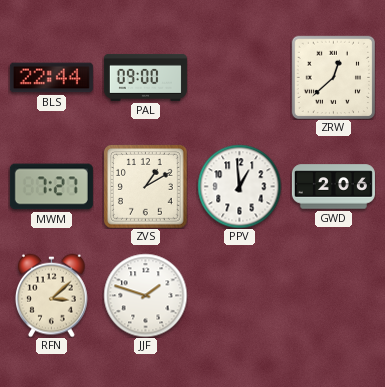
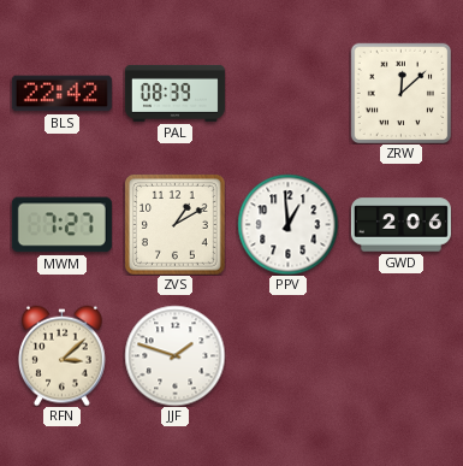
BLS: 22:44 -> 22:42
PAL: 09:00 -> 08:39
ZRW: 12:38 -> 12:08
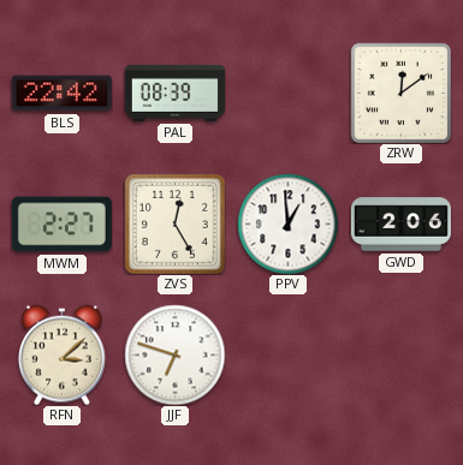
ZRW: 12:08 -> 12:09
MWM: 7:27 -> 2:27
ZVS: 1:10 -> 12:25
JJF: 1:48 -> 6:48
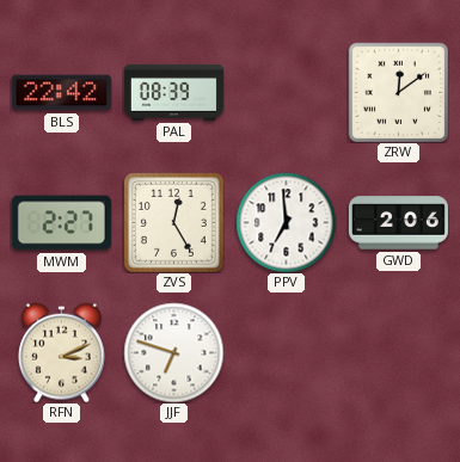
PPV: 12:59 -> 6:59
RFN: 3:08 -> 3:11
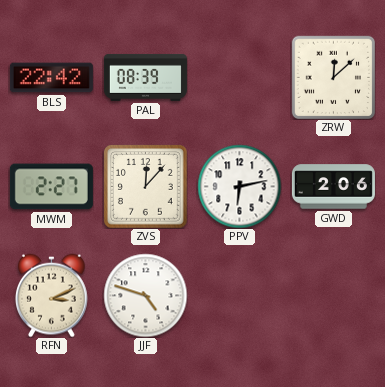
ZRW: 12:09 -> 12:08
ZVS: 12:25 -> 12:07
PPV: 6:59 -> 6:13
JJF: 6:48 -> 4:48
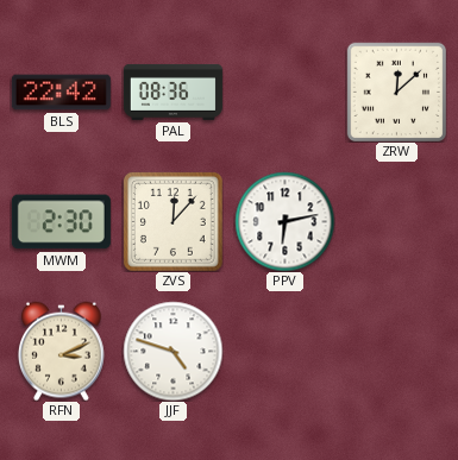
PAL: 08:39 -> 08:36
MWM: 2:27 -> 2:30
GWD: 2:06 -> none
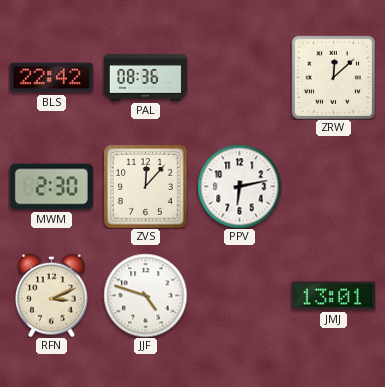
JMJ: none -> 13:01
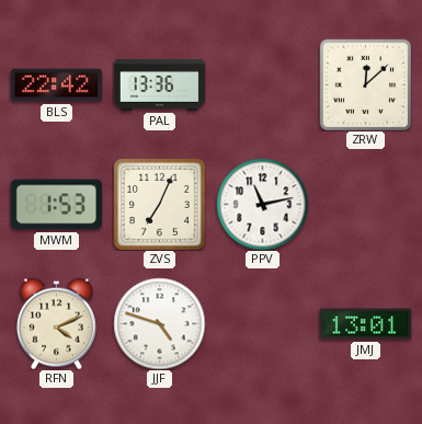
PAL: 08:36 -> 13:36
MWM: 2:30 -> 1:53
ZVS: 12:07 -> 7:04
PPV: 6:13 -> 11:13
RFN: 3:11 -> 4:11
